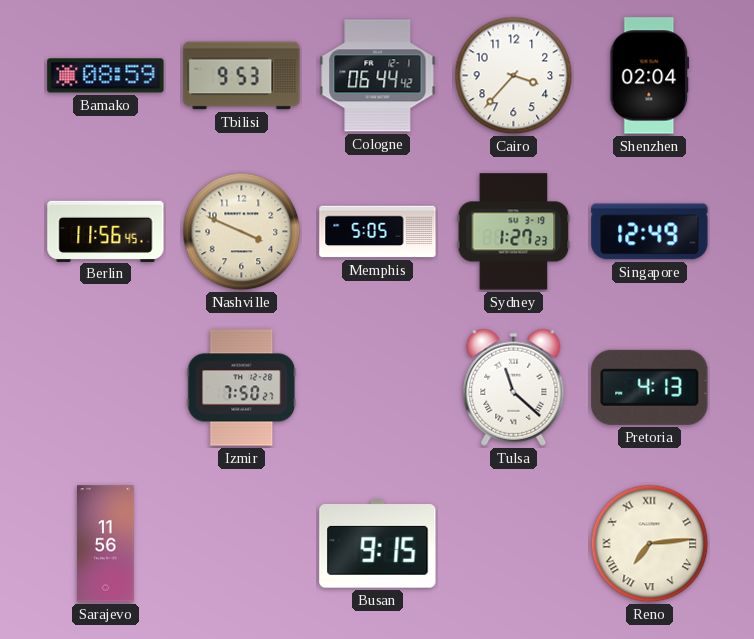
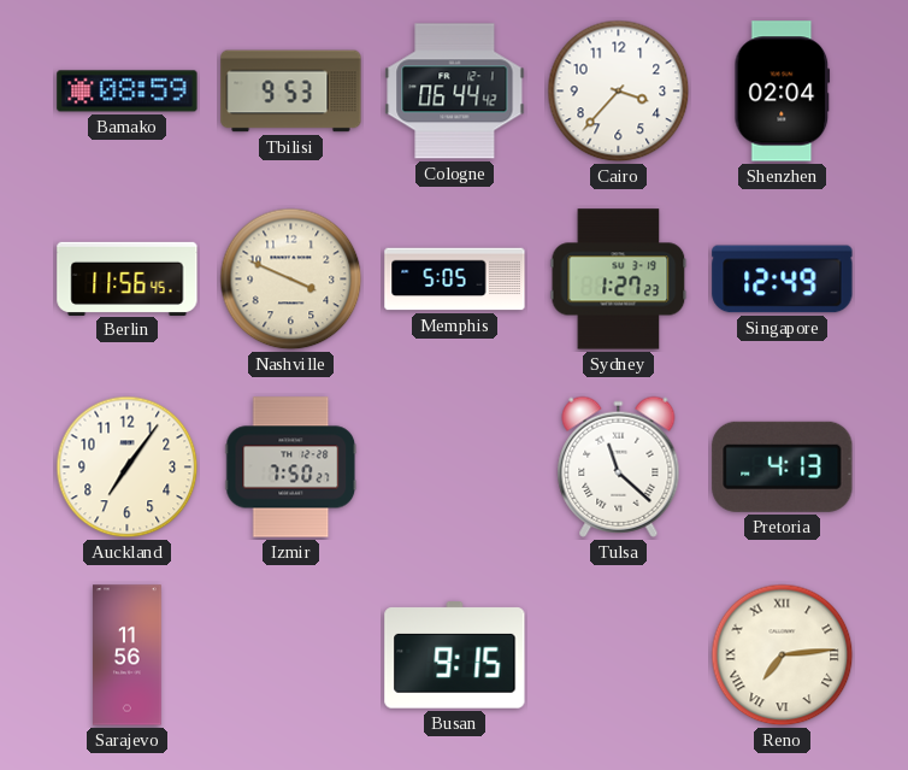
Auckland: none -> 7:06
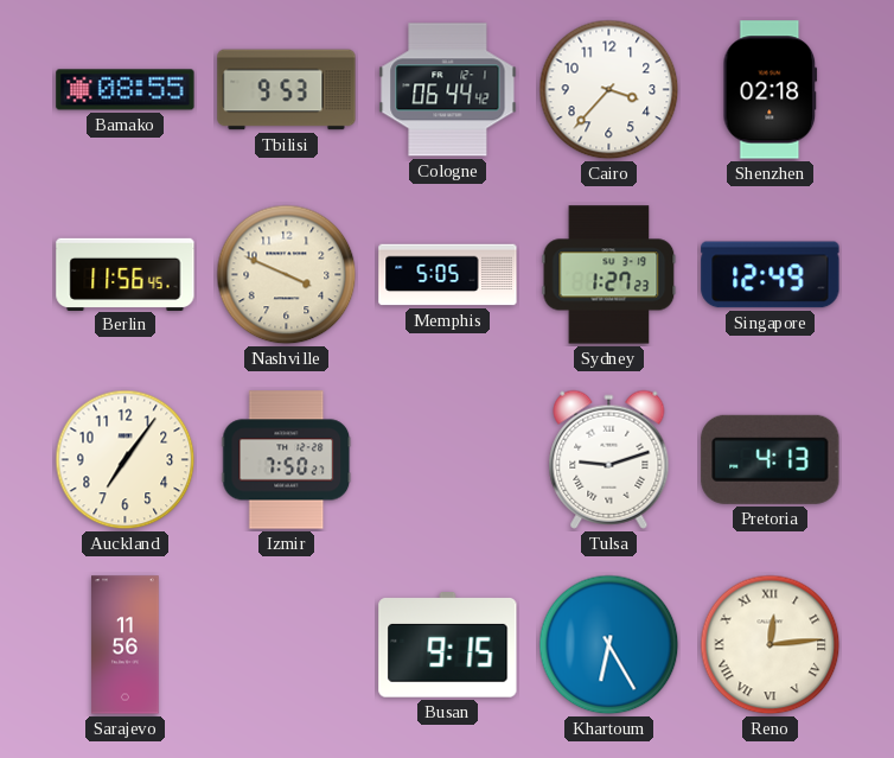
Bamako: 08:59 -> 08:55
Shenzhen: 02:04 -> 02:18
Tulsa: 11:22 -> 9:12
Khartoum: none -> 6:25
Reno: 7:14 -> 12:14
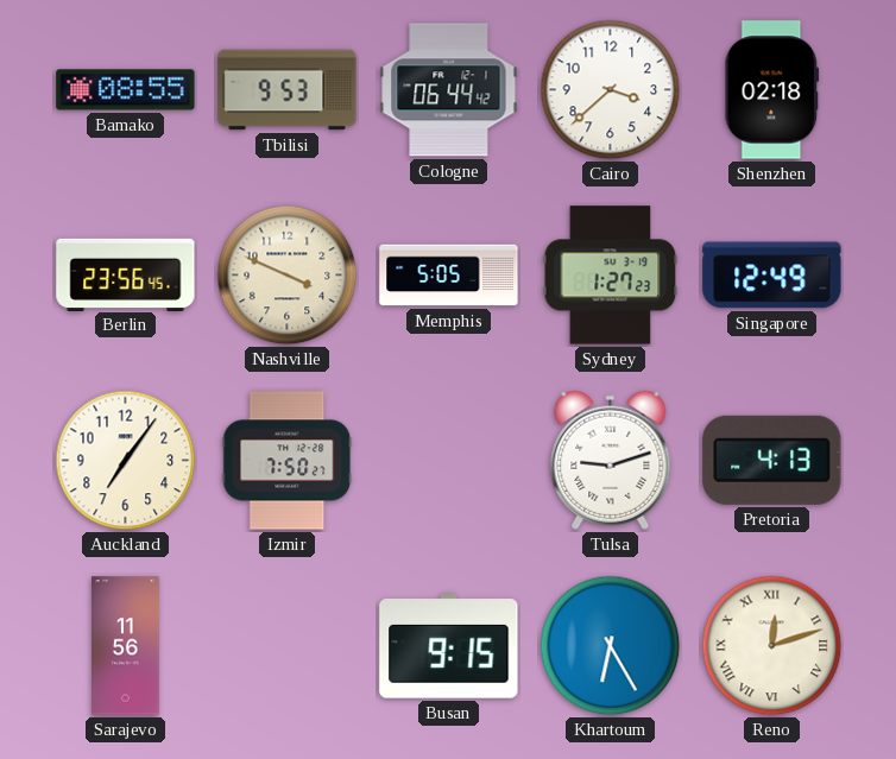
Cairo: 3:37 -> 3:38
Berlin: 11:56 -> 23:56
Reno: 12:14 -> 12:12
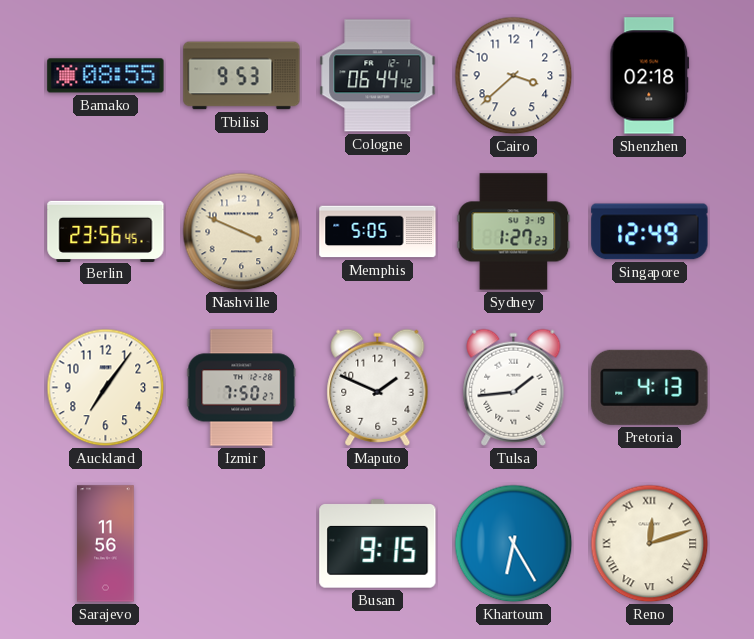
Maputo: none -> 1:49
Tulsa: 9:12 -> 1:44
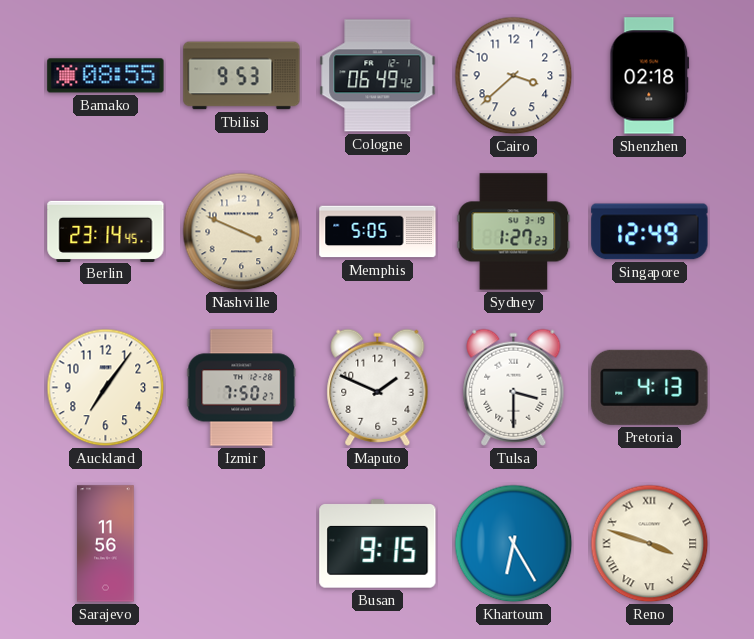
Cologne: 06:44 -> 06:49
Berlin: 23:56 -> 23:14
Tulsa: 1:44 -> 3:30
Reno: 12:12 -> 3:48
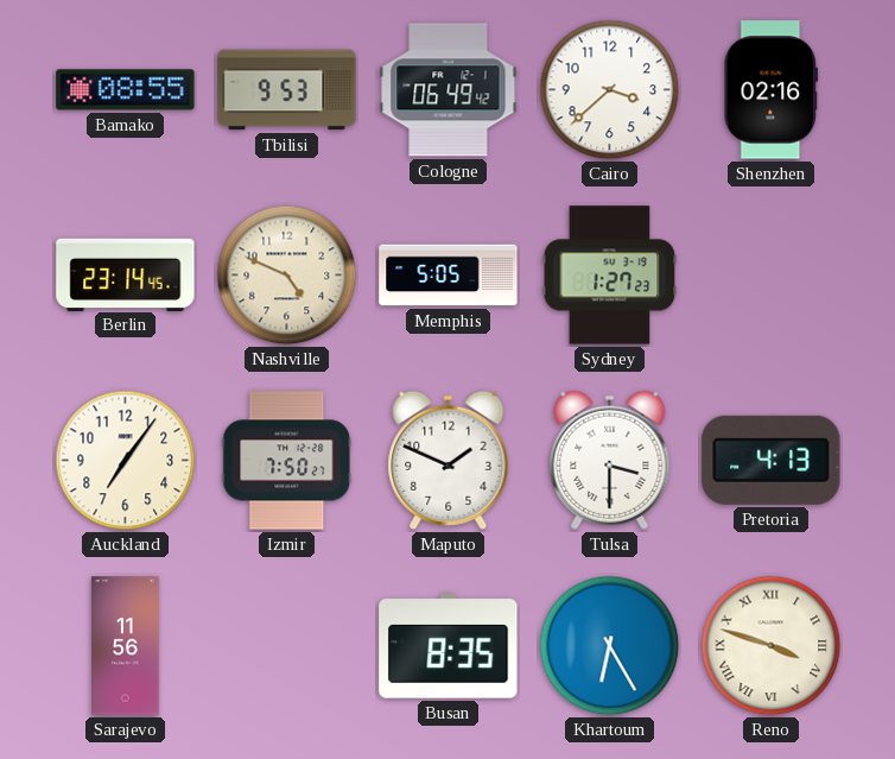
Shenzhen: 02:18 -> 02:16
Nashville: 3:49 -> 4:49
Singapore: 12:49 -> none
Busan: 9:15 -> 8:35
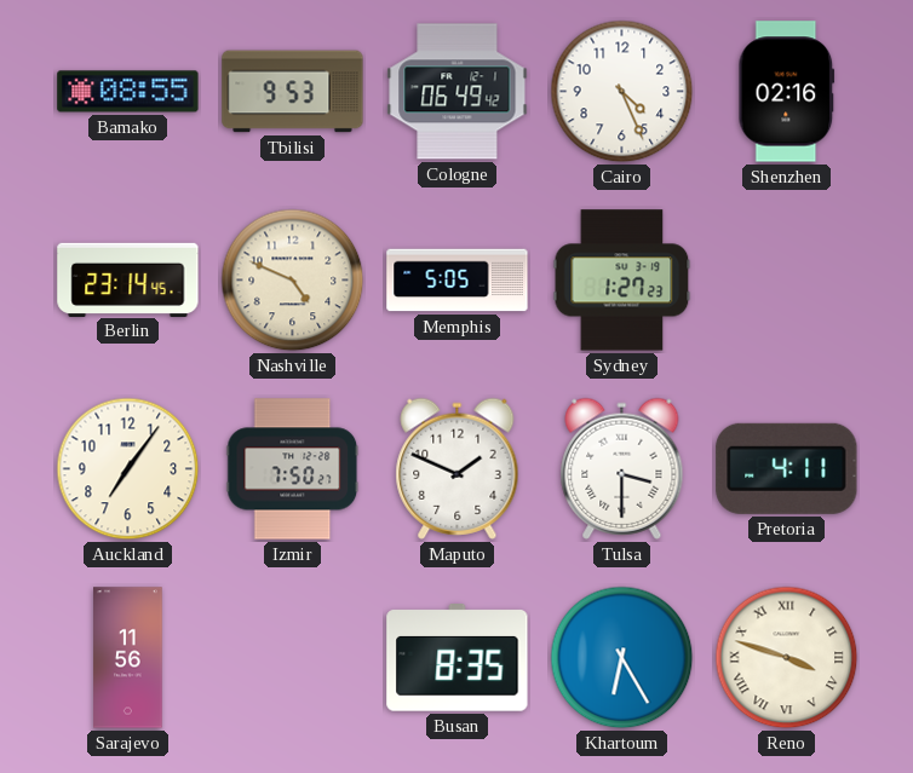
Cairo: 3:38 -> 4:26
Pretoria: 4:13 -> 4:11
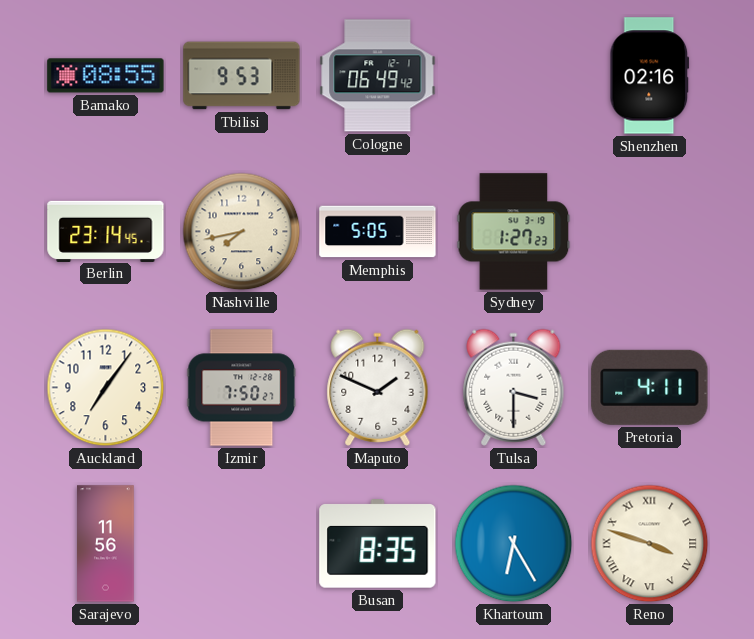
Cairo: 4:26 -> none
Nashville: 4:49 -> 7:43
